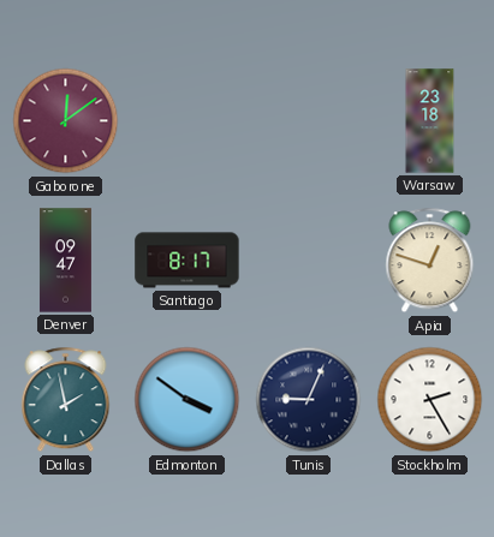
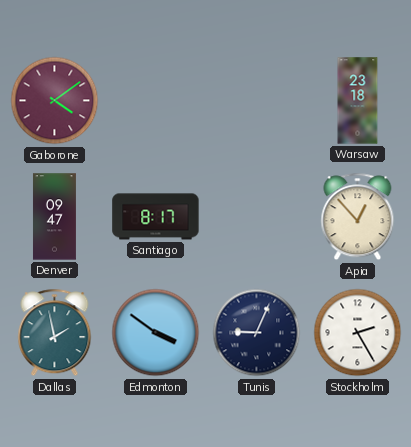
Gaborone: 12:09 -> 4:09
Apia: 12:48 -> 12:53
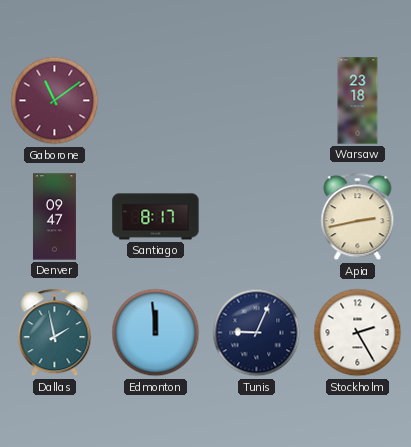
Gaborone: 4:09 -> 11:09
Apia: 12:53 -> 2:43
Edmonton: 3:51 -> 11:59
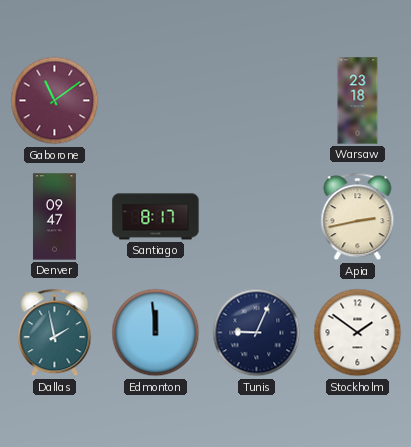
Stockholm: 2:25 -> 1:51
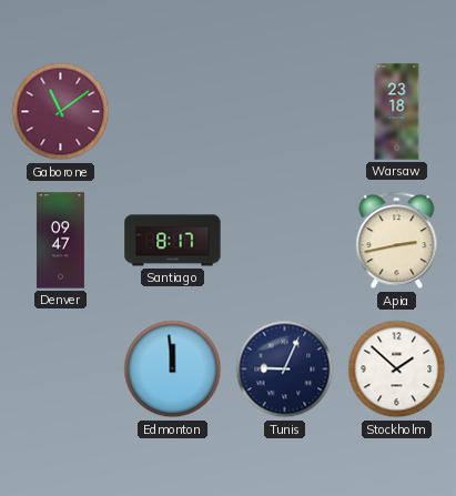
Dallas: 1:58 -> none
Stockholm: 1:51 -> 1:52
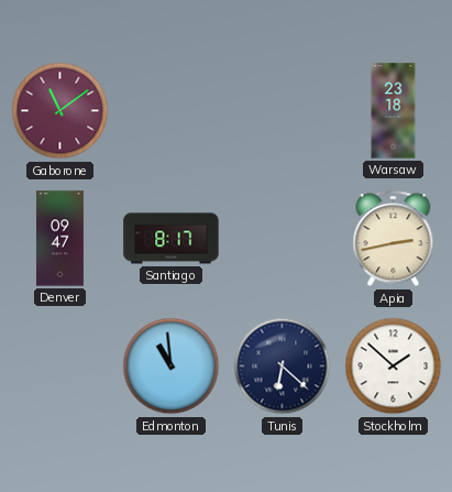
Edmonton: 11:59 -> 10:59
Tunis: 9:04 -> 6:22
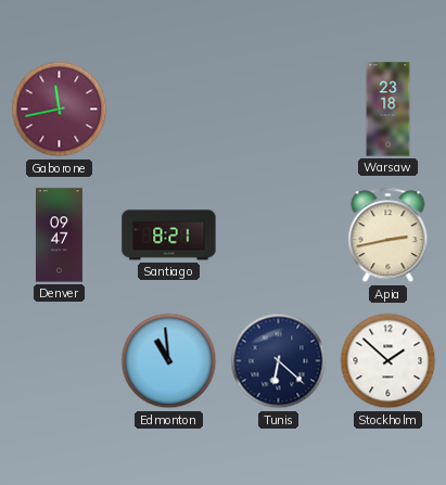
Gaborone: 11:09 -> 11:43
Santiago: 8:17 -> 8:21
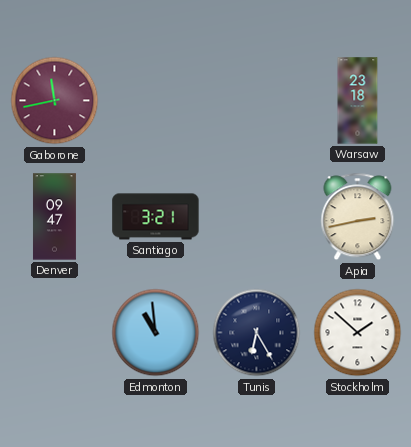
Santiago: 8:21 -> 3:21
Tunis: 6:22 -> 6:25
